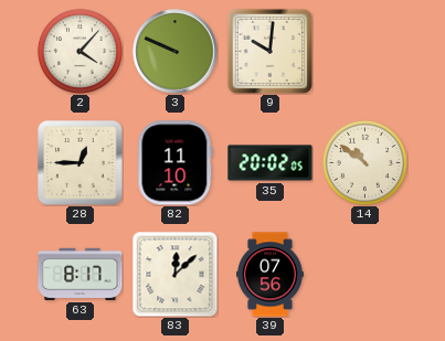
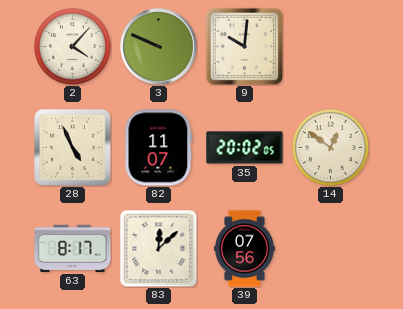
28: 12:45 -> 4:56
82: 11:10 -> 11:07
14: 10:51 -> 12:51
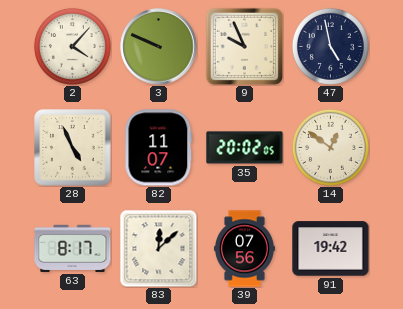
9: 10:01 -> 9:56
47: none -> 4:58
91: none -> 19:42
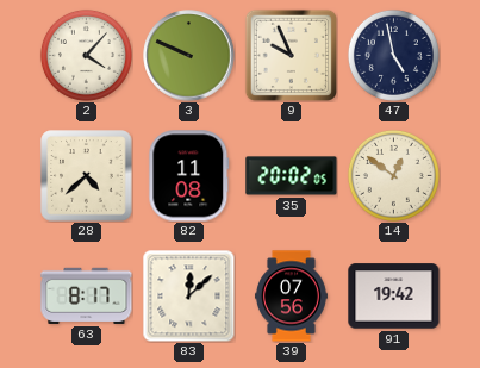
28: 4:56 -> 4:38
82: 11:07 -> 11:08
